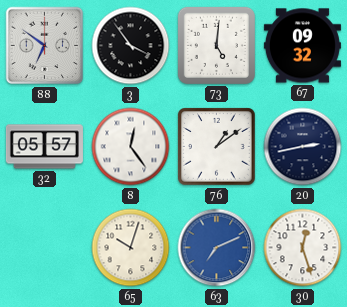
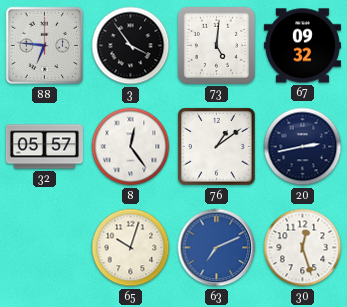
88: 6:51 -> 6:46
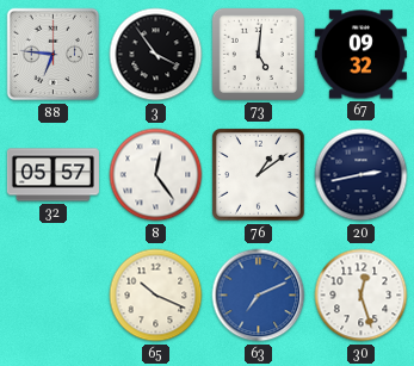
65: 10:03 -> 10:19
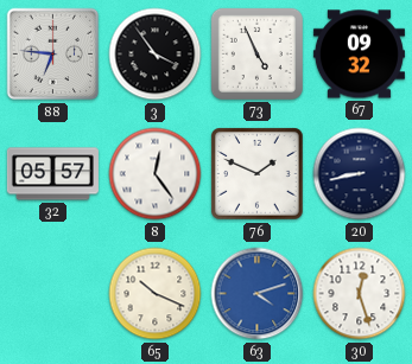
73: 5:01 -> 4:56
76: 1:09 -> 1:49
20: 2:43 -> 8:43
63: 7:11 -> 4:12
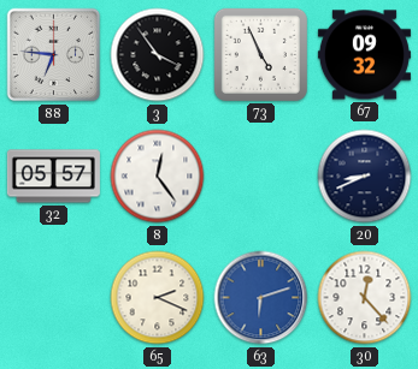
76: 1:49 -> none
20: 8:43 -> 8:41
65: 10:19 -> 2:19
63: 4:12 -> 6:12
30: 12:27 -> 12:23
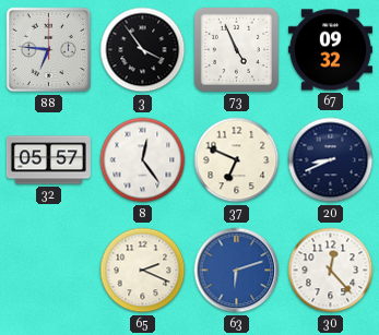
37: none -> 6:49
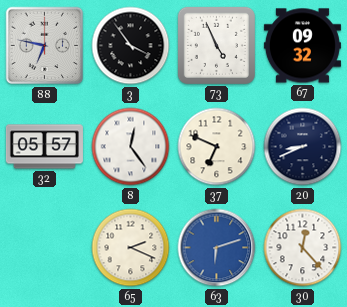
88: 6:46 -> 6:47
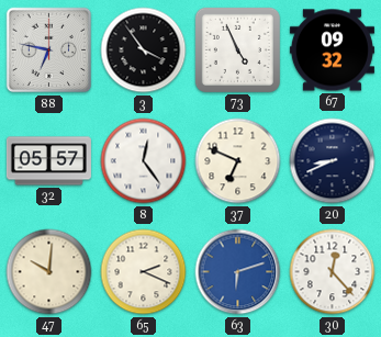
47: none -> 10:01
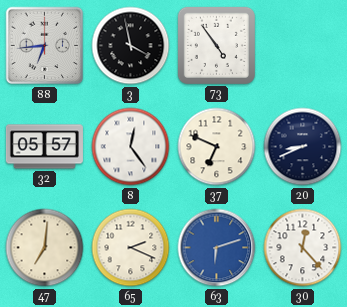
88: 6:47 -> 6:44
3: 3:54 -> 3:58
73: 4:56 -> 4:54
67: 09:32 -> none
47: 10:01 -> 7:01
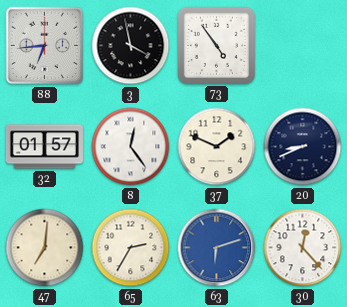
32: 05:57 -> 01:57
37: 6:49 -> 1:49
65: 2:19 -> 2:35
